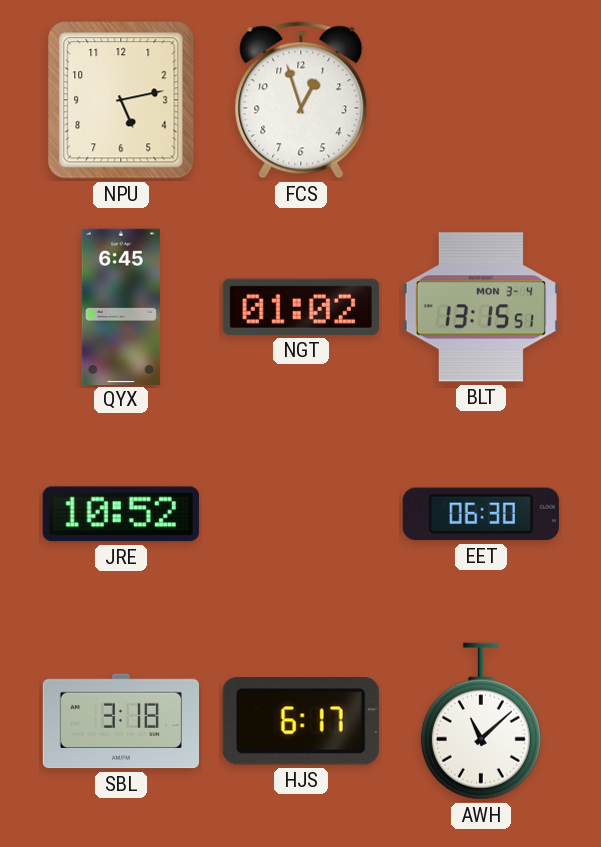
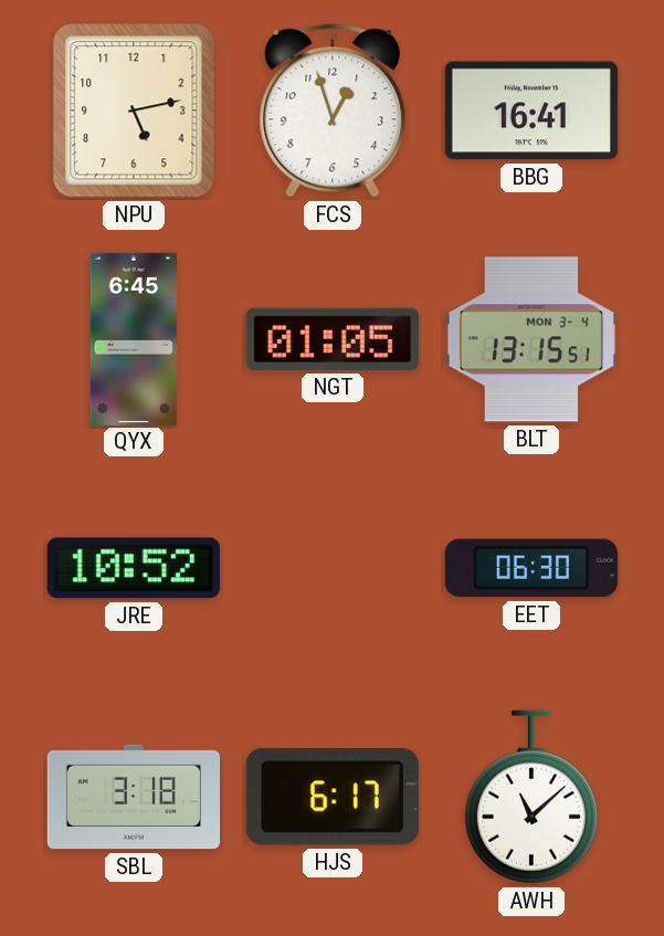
BBG: none -> 16:41
NGT: 01:02 -> 01:05
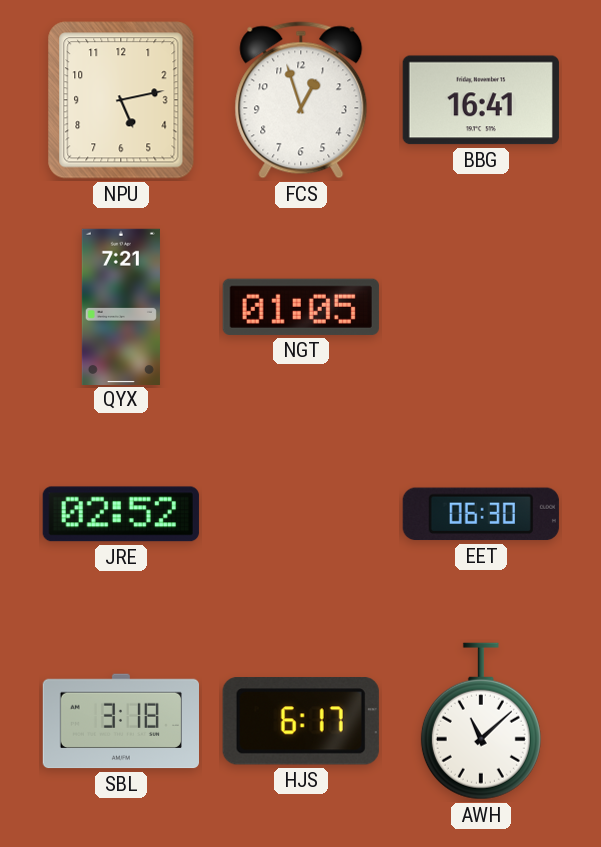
QYX: 6:45 -> 7:21
BLT: 13:15 -> none
JRE: 10:52 -> 02:52
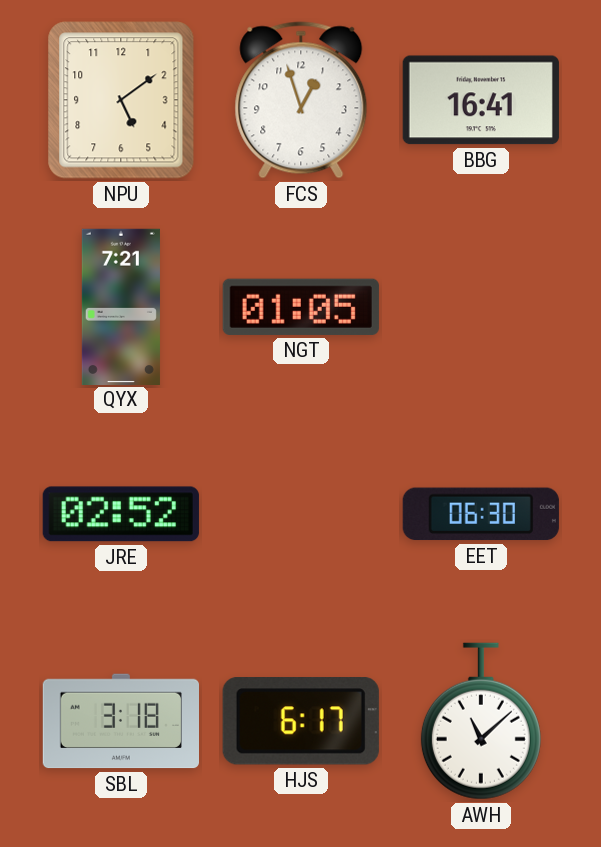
NPU: 5:13 -> 5:09
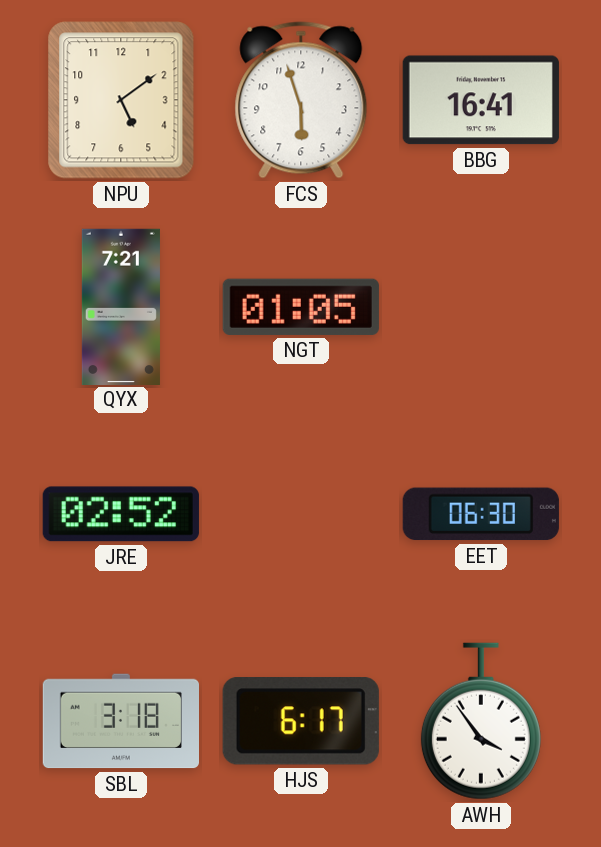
FCS: 12:57 -> 5:57
AWH: 11:08 -> 3:54
